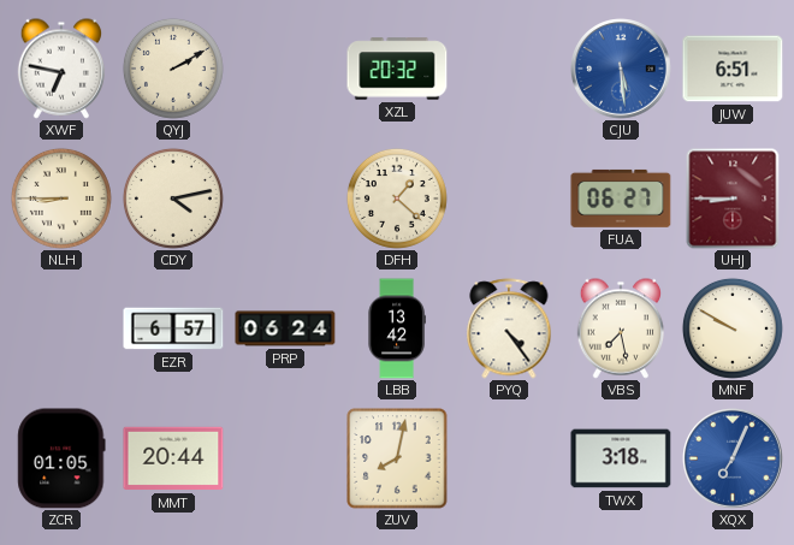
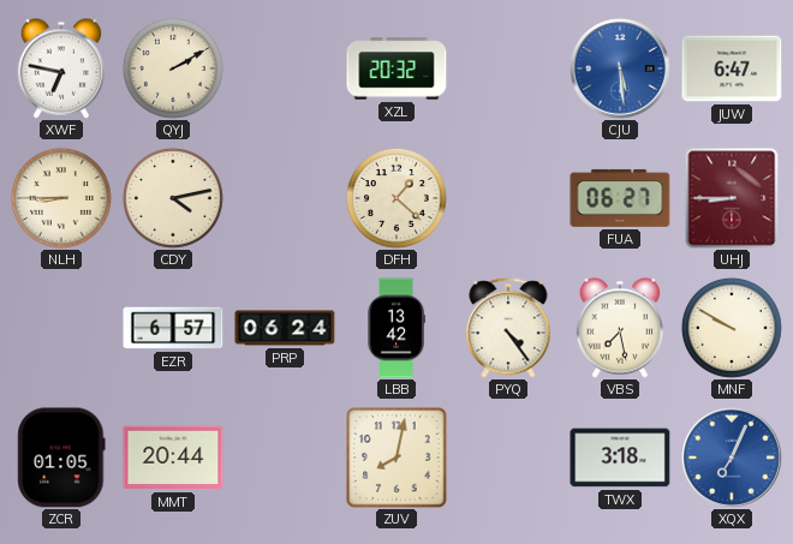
JUW: 6:51 -> 6:47
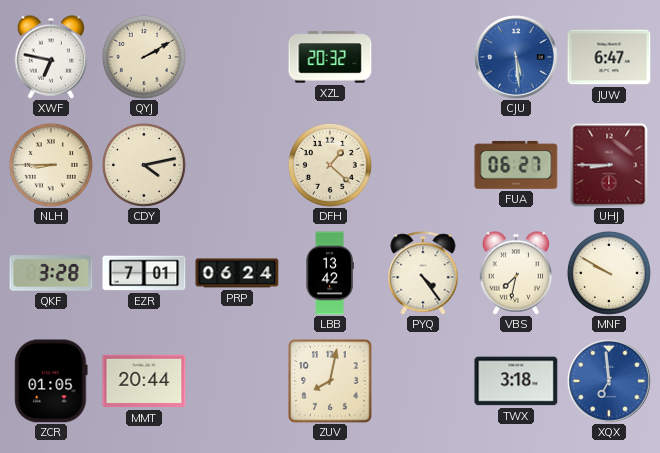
QKF: none -> 3:28
EZR: 6:57 -> 7:01
VBS: 7:28 -> 7:32
XQX: 7:04 -> 6:59
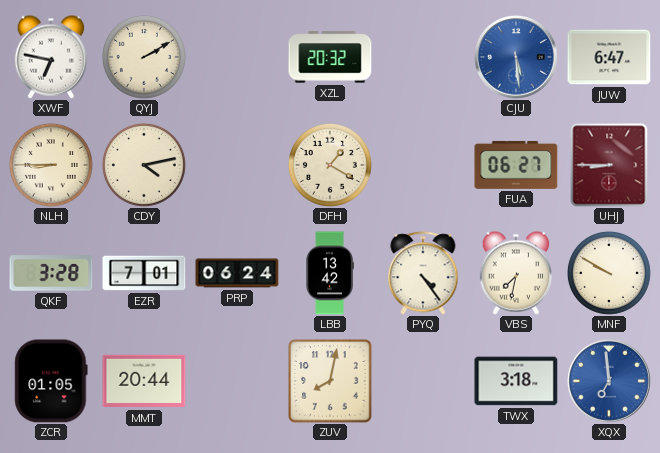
DFH: 1:22 -> 1:20
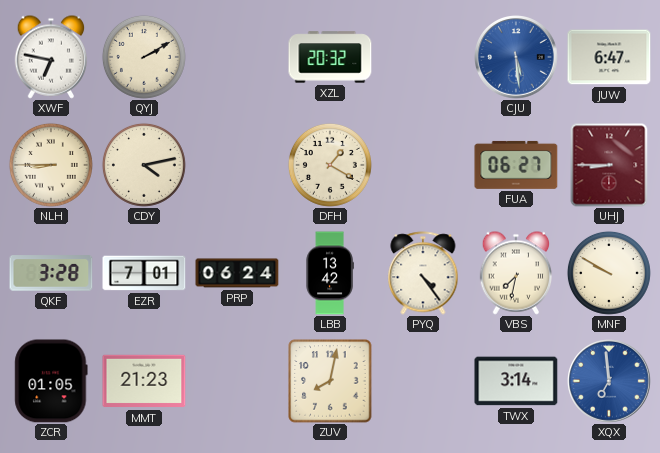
MMT: 20:44 -> 21:23
TWX: 3:18 -> 3:14
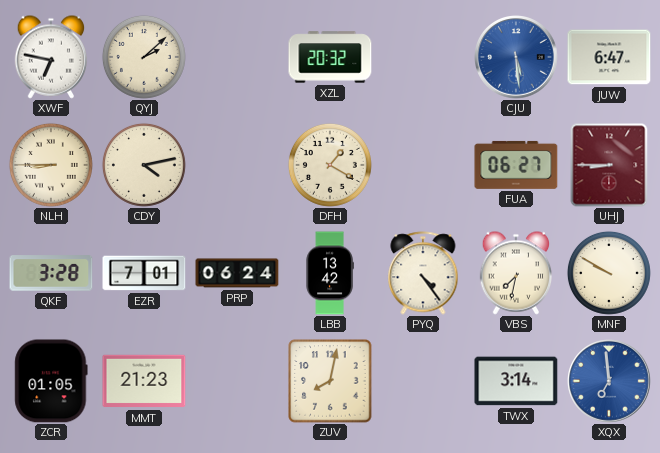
QYJ: 2:10 -> 2:08
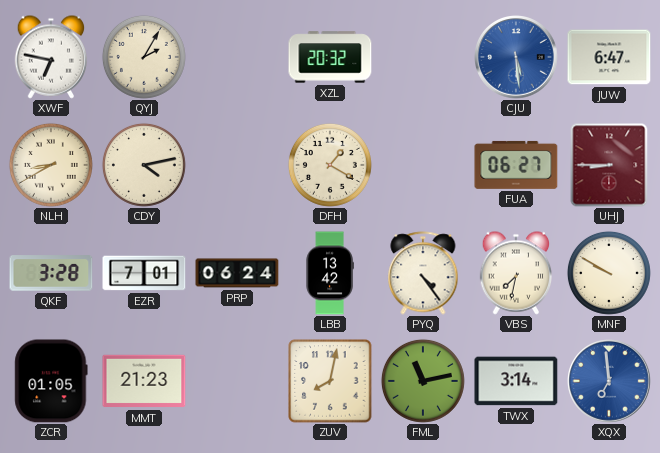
QYJ: 2:08 -> 2:05
NLH: 8:45 -> 8:40
FML: none -> 11:13
